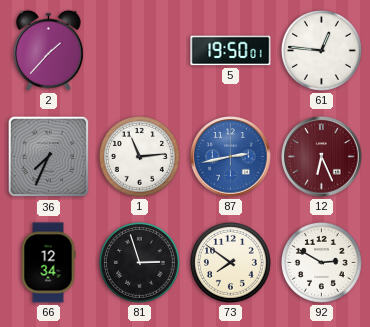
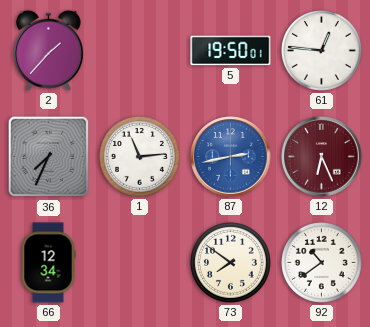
81: 2:57 -> none
92: 2:50 -> 10:39
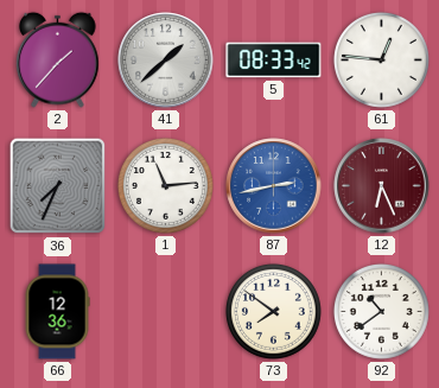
41: none -> 1:38
5: 19:50 -> 08:33
66: 12:34 -> 12:36
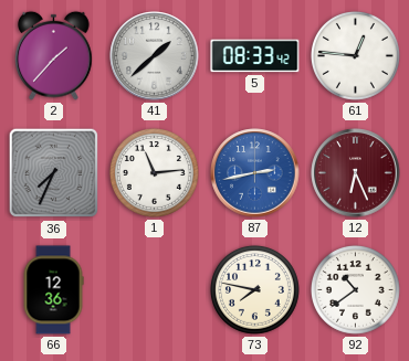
73: 7:51 -> 7:47
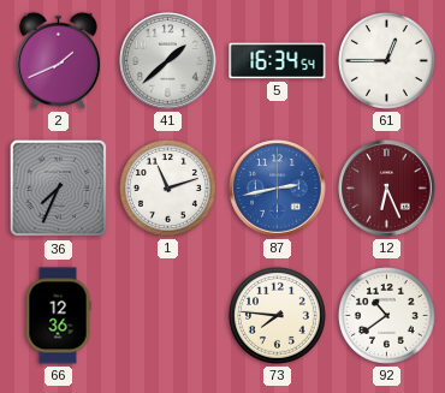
2: 1:37 -> 1:41
5: 08:33 -> 16:34
61: 12:46 -> 12:45
1: 11:14 -> 11:12
73: 7:47 -> 7:46
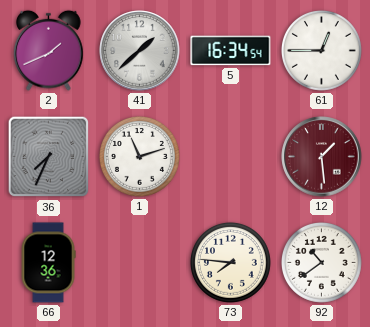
87: 2:43 -> none
12: 6:26 -> 1:29
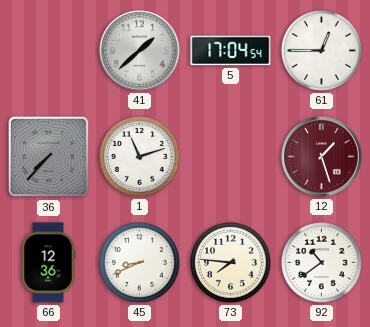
2: 1:41 -> none
5: 16:34 -> 17:04
36: 7:34 -> 7:37
12: 1:29 -> 1:27
45: none -> 8:41
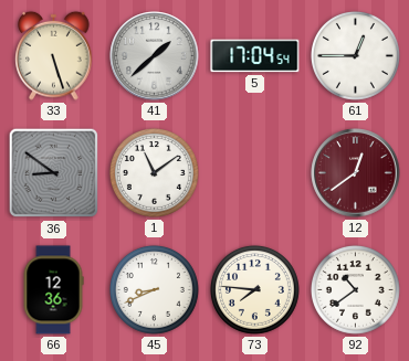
33: none -> 5:27
36: 7:37 -> 8:51
1: 11:12 -> 11:09
12: 1:27 -> 12:39
